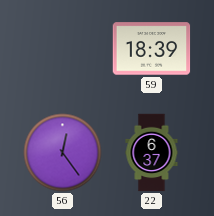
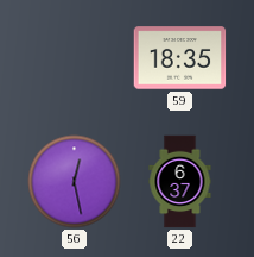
59: 18:39 -> 18:35
56: 12:24 -> 12:28
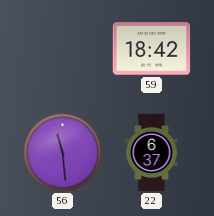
59: 18:35 -> 18:42
56: 12:28 -> 11:29
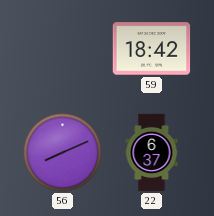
56: 11:29 -> 8:11
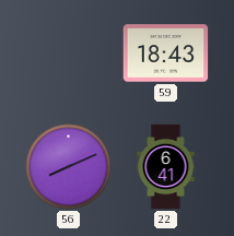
59: 18:42 -> 18:43
22: 6:37 -> 6:41
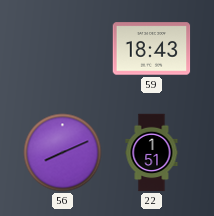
22: 6:41 -> 1:51
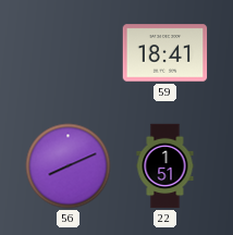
59: 18:43 -> 18:41
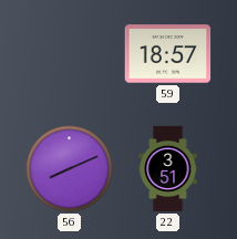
59: 18:41 -> 18:57
22: 1:51 -> 3:51
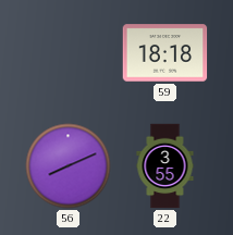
59: 18:57 -> 18:18
22: 3:51 -> 3:55
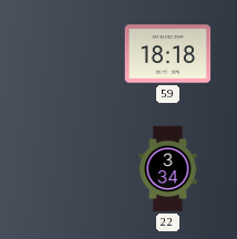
56: 8:11 -> none
22: 3:55 -> 3:34
